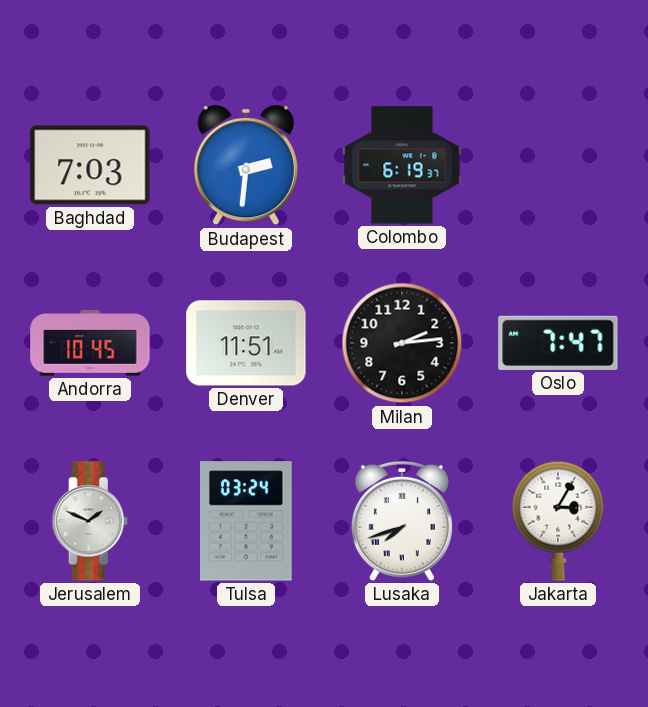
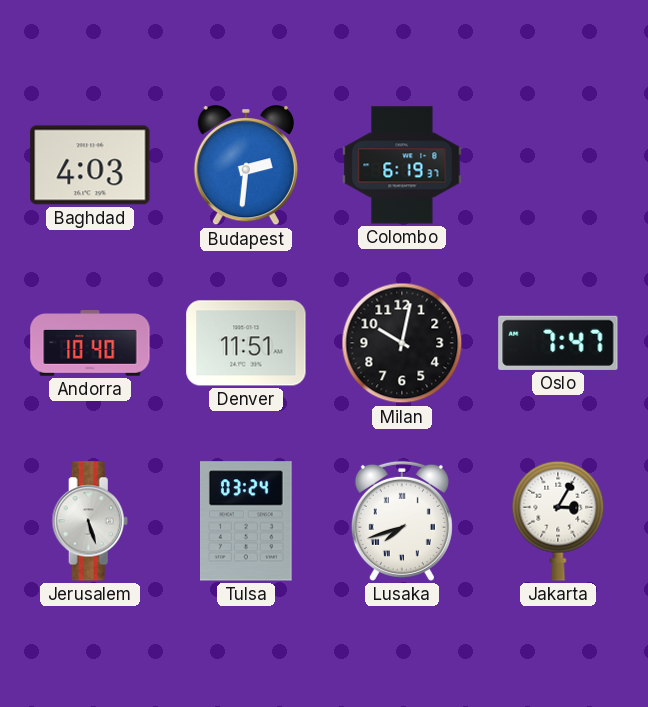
Baghdad: 7:03 -> 4:03
Andorra: 10:45 -> 10:40
Milan: 2:14 -> 10:02
Jerusalem: 1:49 -> 5:27
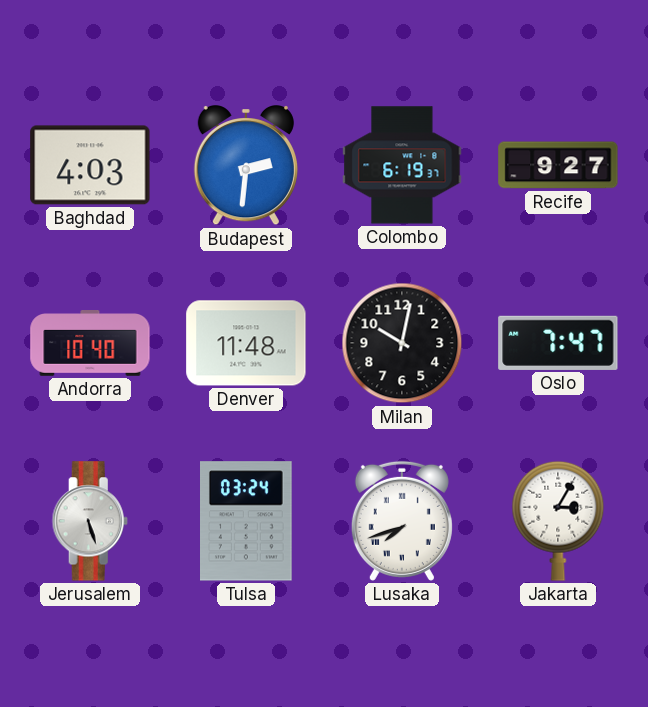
Recife: none -> 9:27
Denver: 11:51 -> 11:48
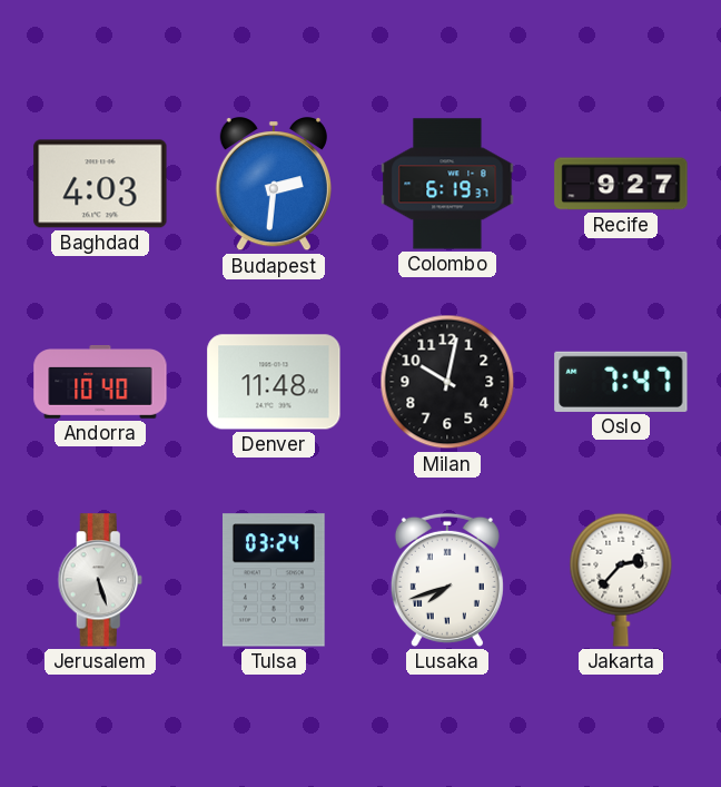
Jakarta: 3:05 -> 2:37
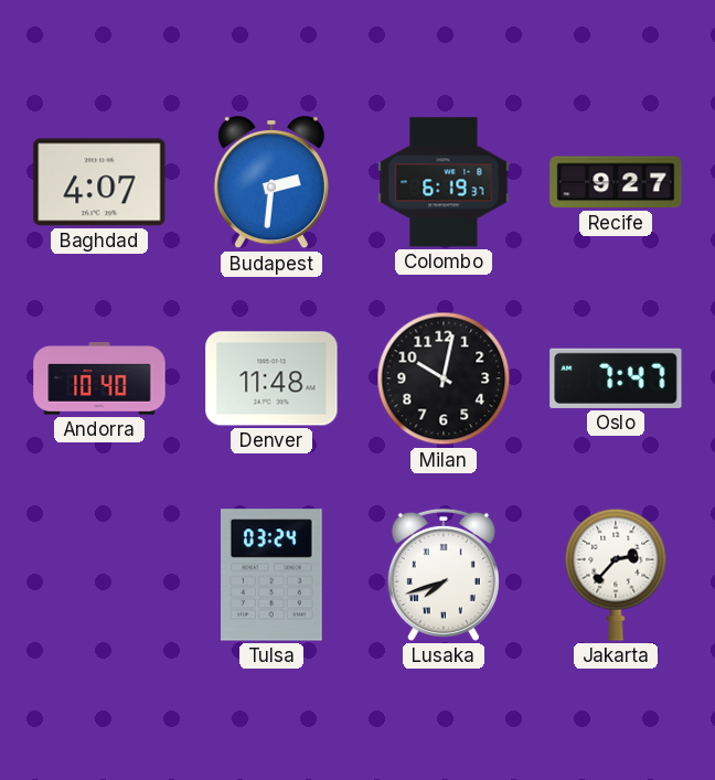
Baghdad: 4:03 -> 4:07
Jerusalem: 5:27 -> none
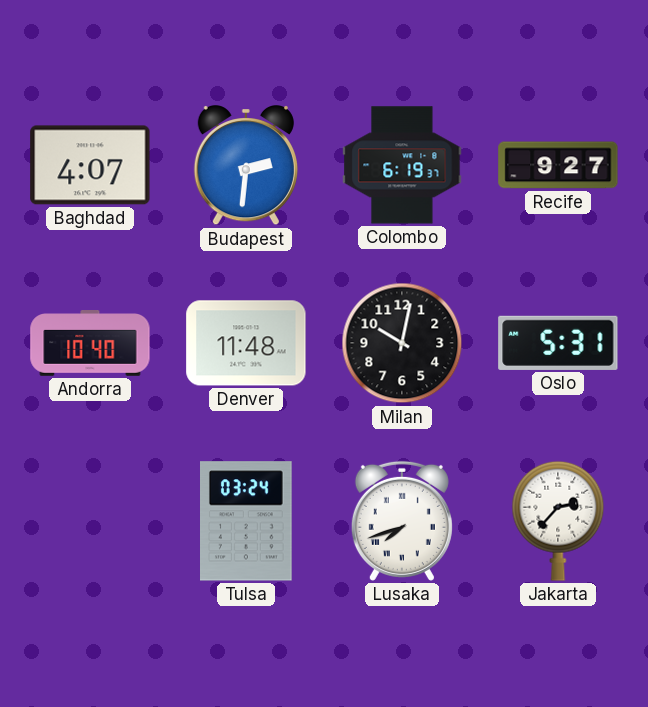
Oslo: 7:47 -> 5:31
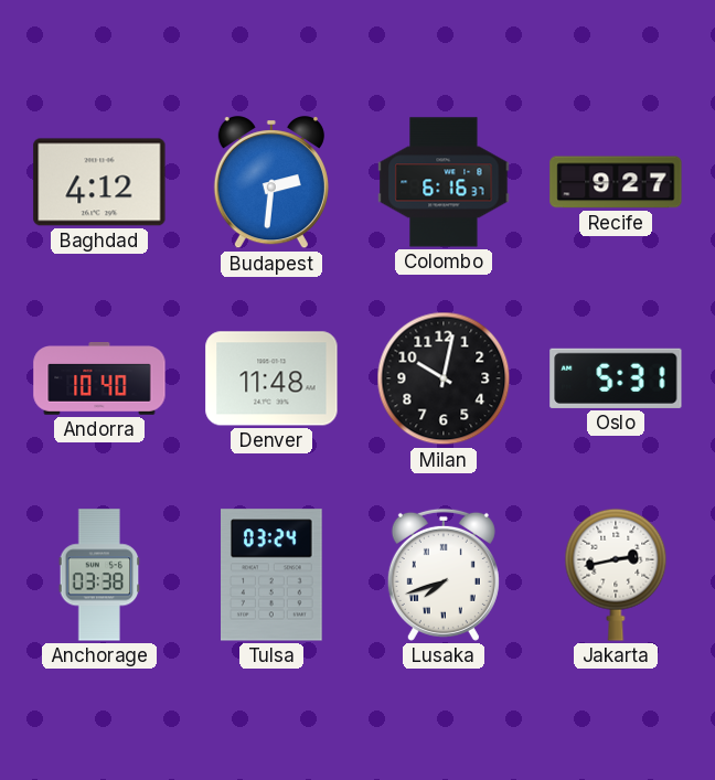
Baghdad: 4:07 -> 4:12
Colombo: 6:19 -> 6:16
Anchorage: none -> 03:38
Jakarta: 2:37 -> 2:43
